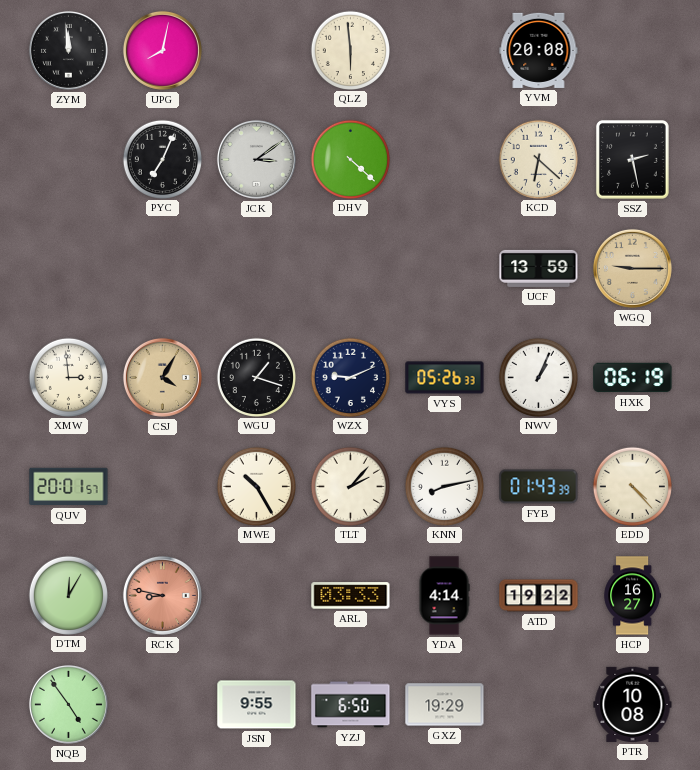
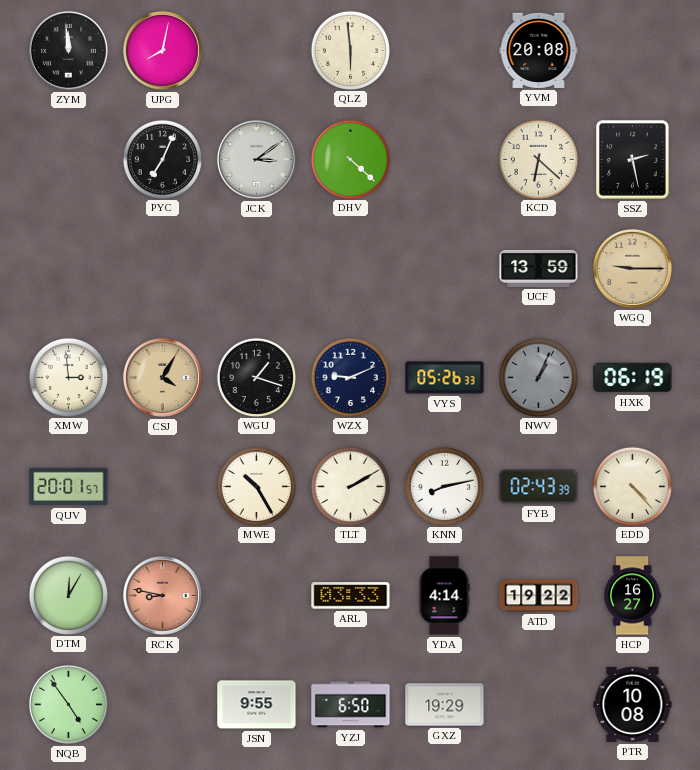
NWV dial: white -> grey
TLT: 2:07 -> 2:10
FYB: 01:43 -> 02:43
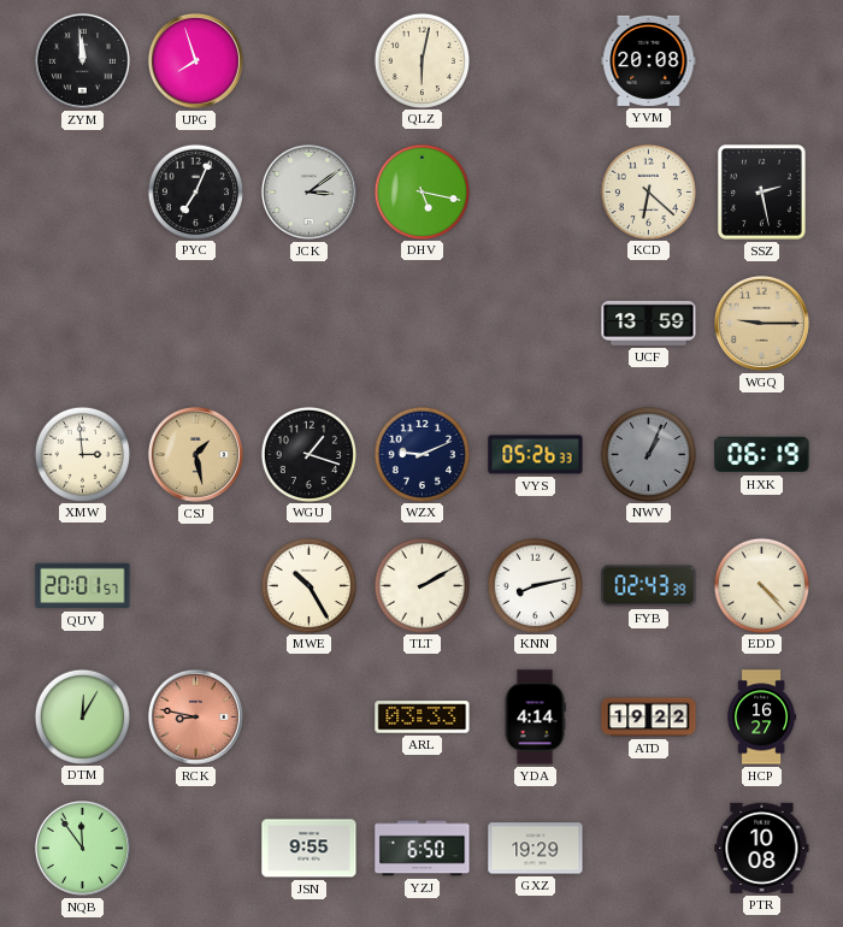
UPG: 8:02 -> 7:57
QLZ: 5:59 -> 6:02
DHV: 4:22 -> 5:17
CSJ: 4:05 -> 1:28
NQB: 4:54 -> 11:54
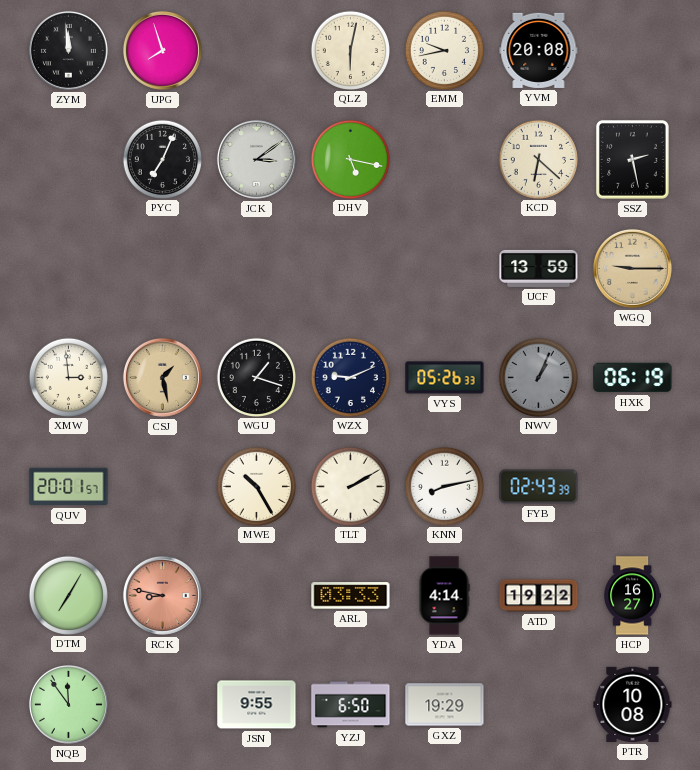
EMM: none -> 9:43
EDD: 4:23 -> none
DTM: 12:05 -> 7:05
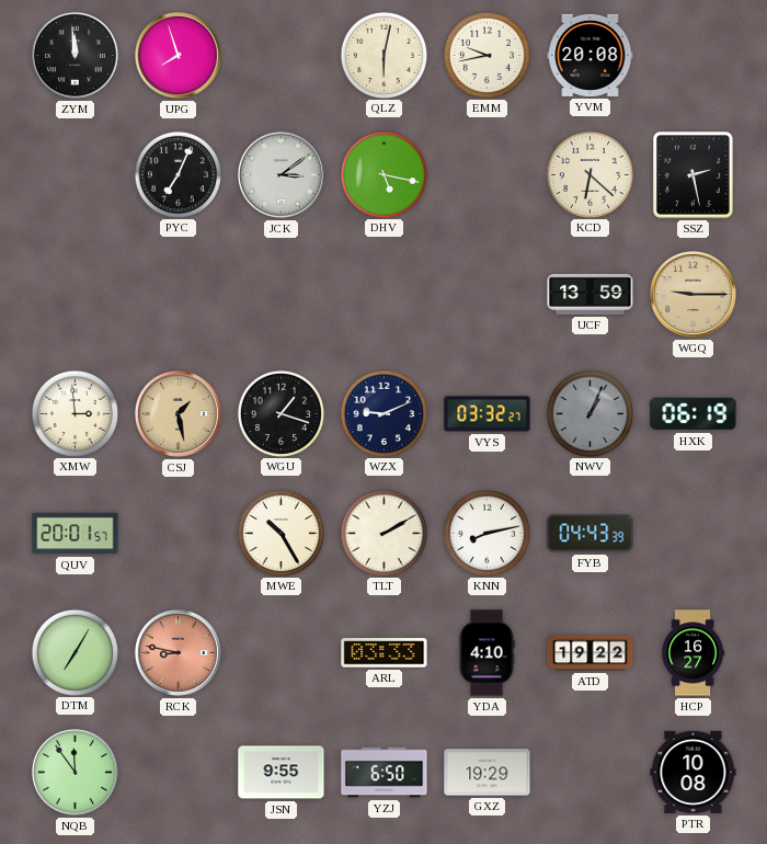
VYS: 05:26 -> 03:32
FYB: 02:43 -> 04:43
YDA: 4:14 -> 4:10
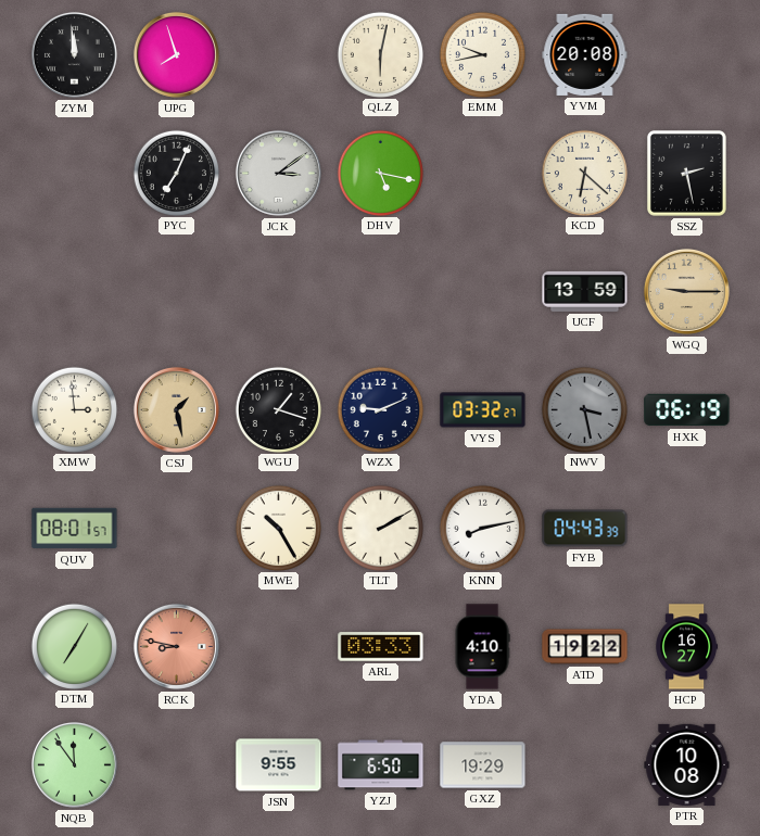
NWV: 1:04 -> 3:28
QUV: 20:01 -> 08:01
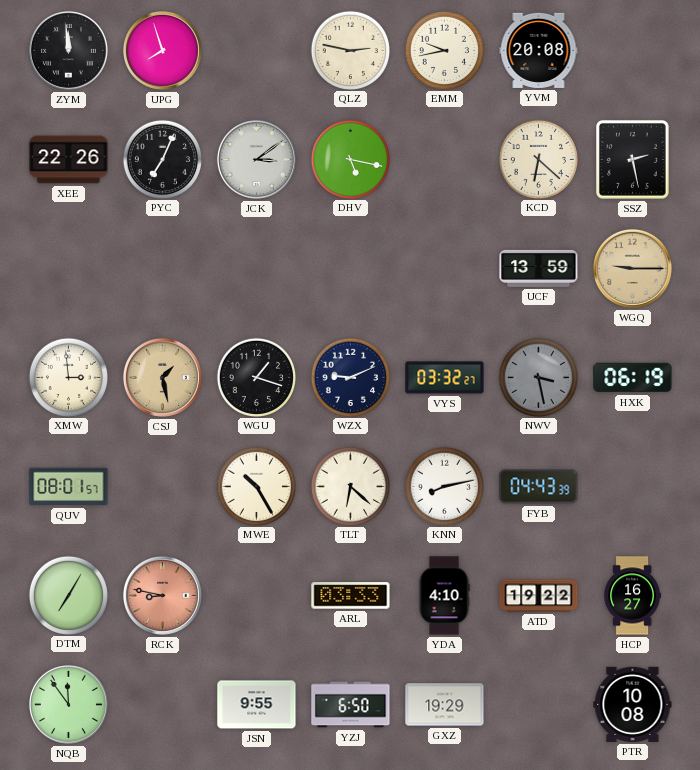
QLZ: 6:02 -> 2:47
XEE: none -> 22:26
TLT: 2:10 -> 6:22
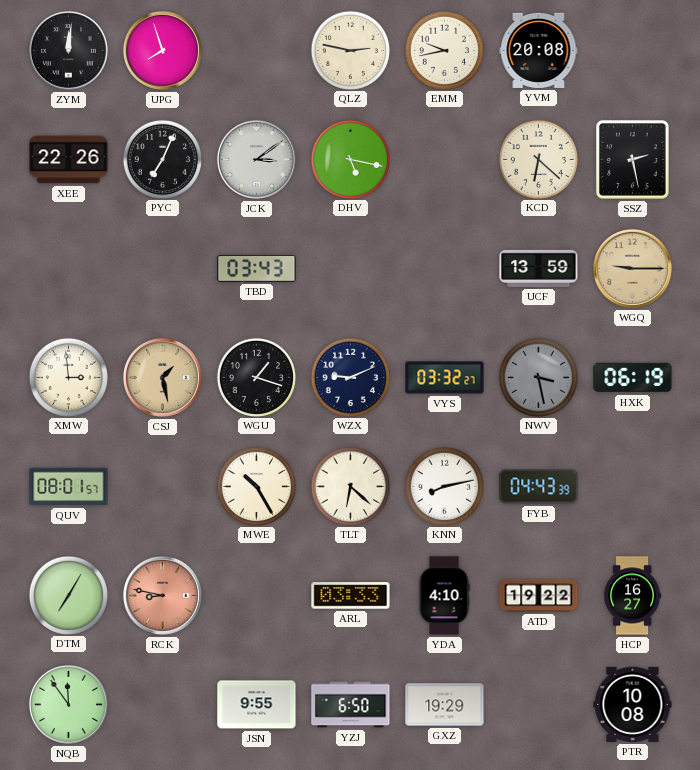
ZYM: 11:59 -> 12:01
TBD: none -> 03:43
